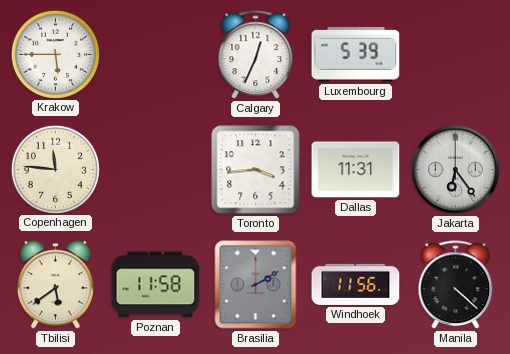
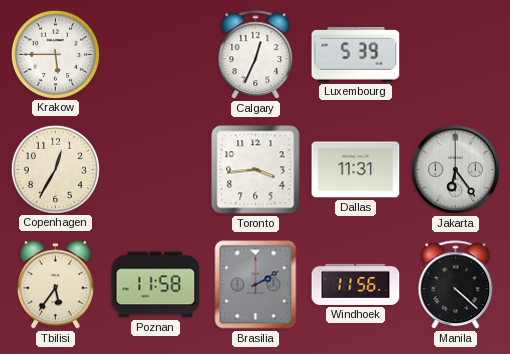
Copenhagen: 11:46 -> 12:35
Tbilisi: 5:39 -> 5:36
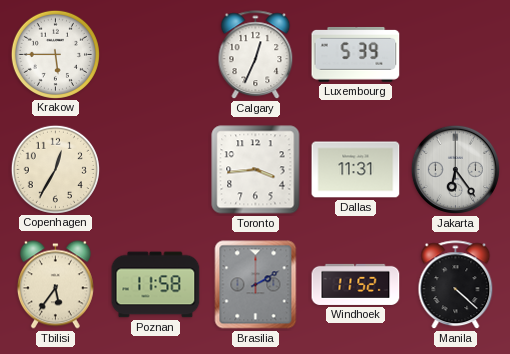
Windhoek: 11:56 -> 11:52
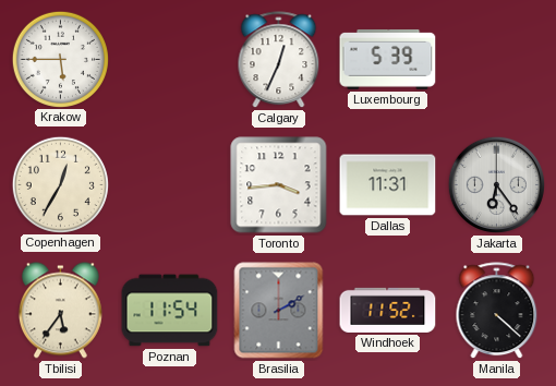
Poznan: 11:58 -> 11:54
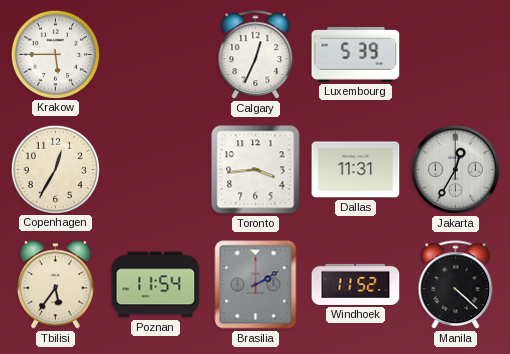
Jakarta: 6:24 -> 12:35
